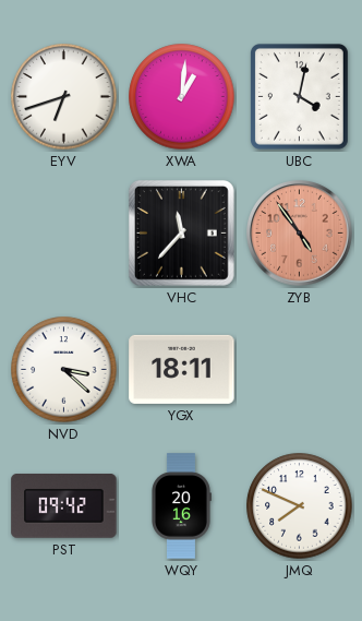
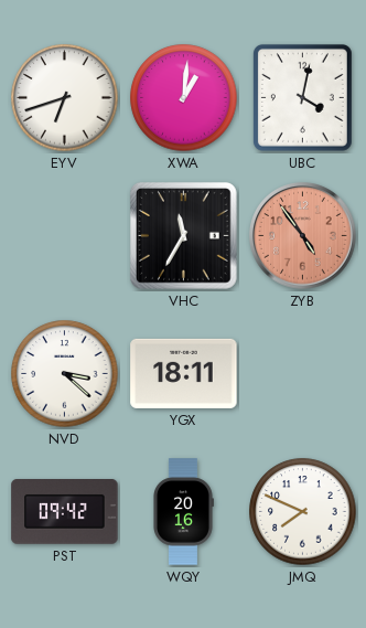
VHC: 11:37 -> 11:35
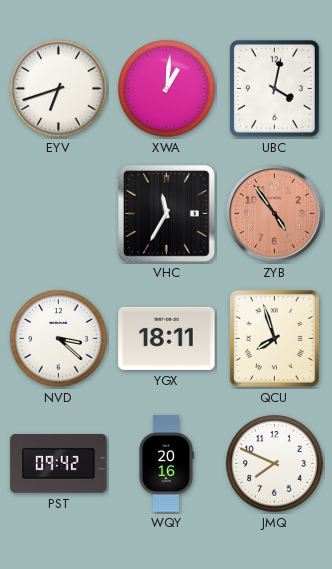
QCU: none -> 7:57
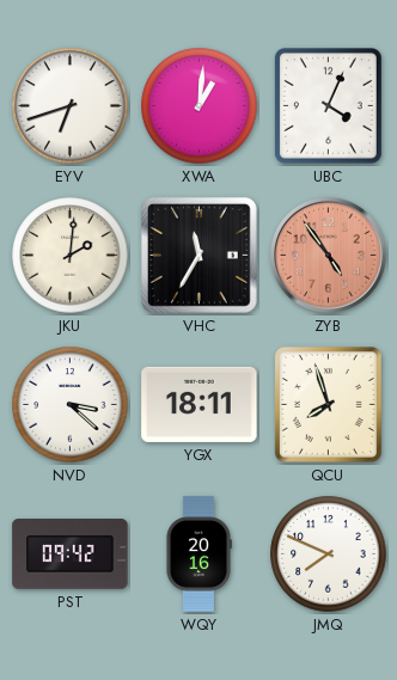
UBC: 4:02 -> 4:04
JKU: none -> 2:01
